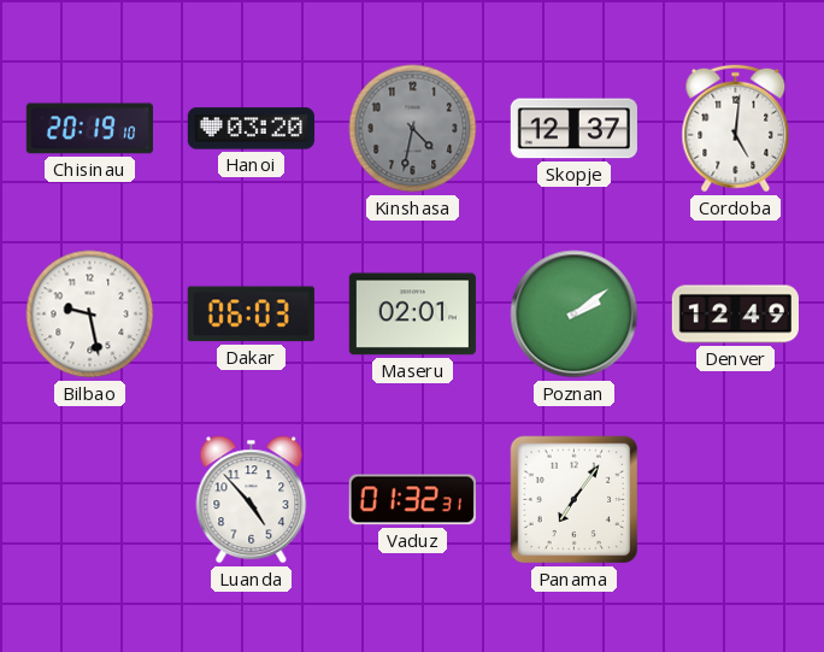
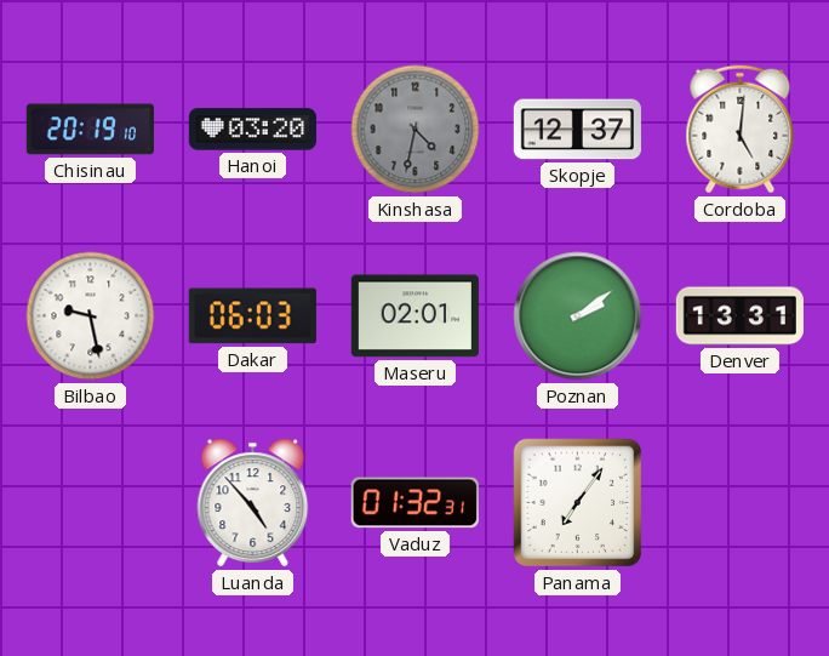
Denver: 12:49 -> 13:31
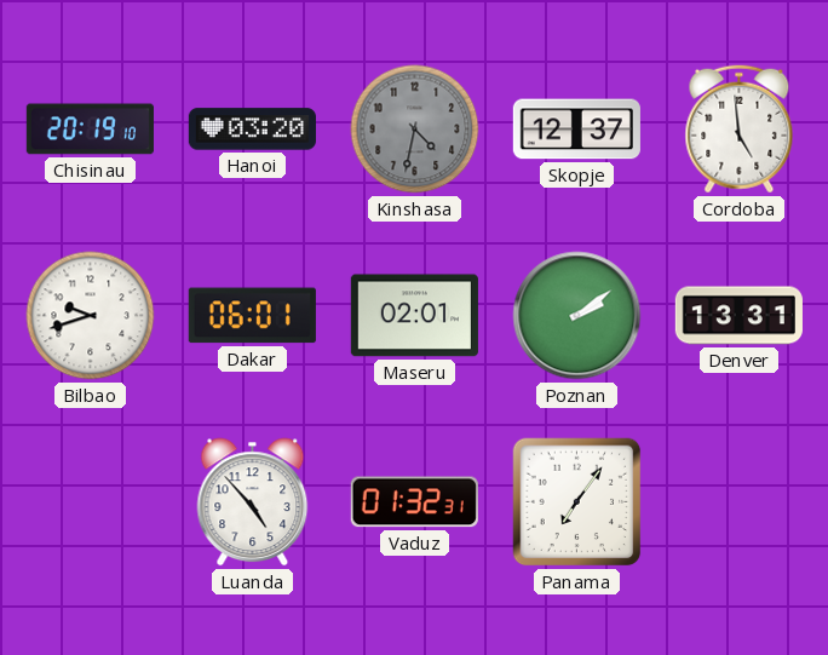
Cordoba: 5:01 -> 4:59
Bilbao: 9:28 -> 9:42
Dakar: 06:03 -> 06:01
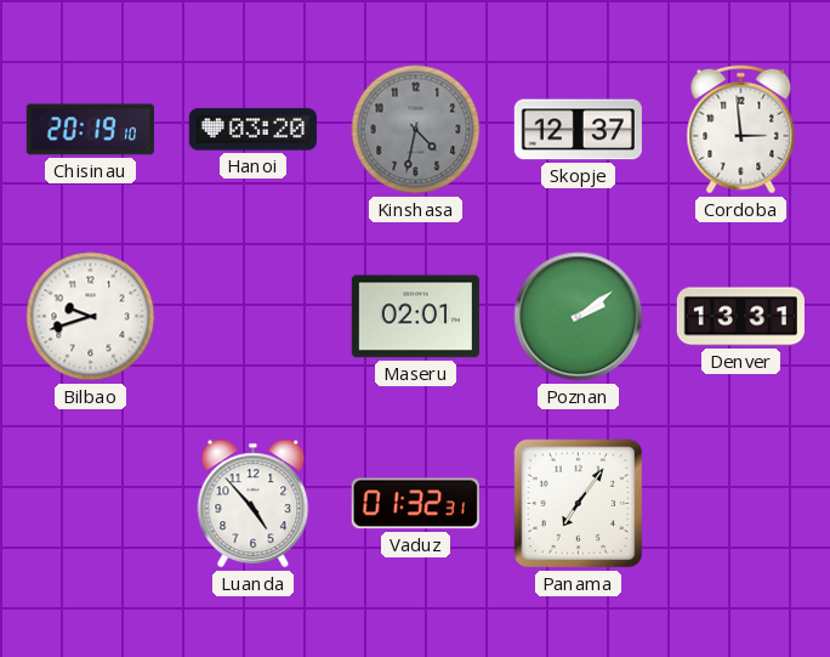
Cordoba: 4:59 -> 2:59
Dakar: 06:01 -> none
